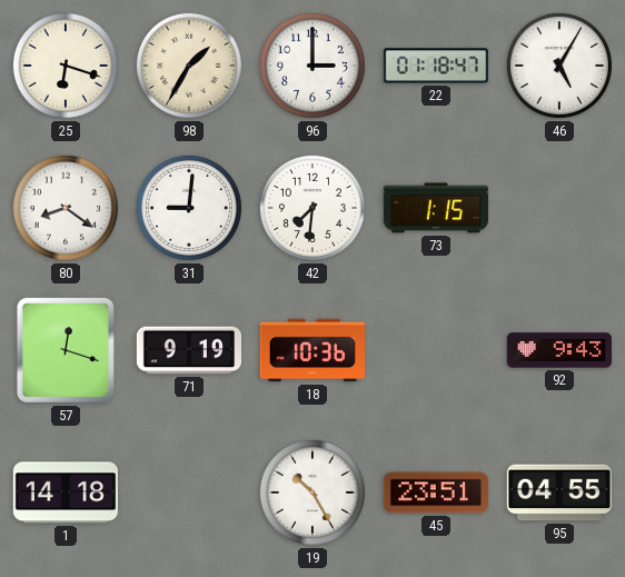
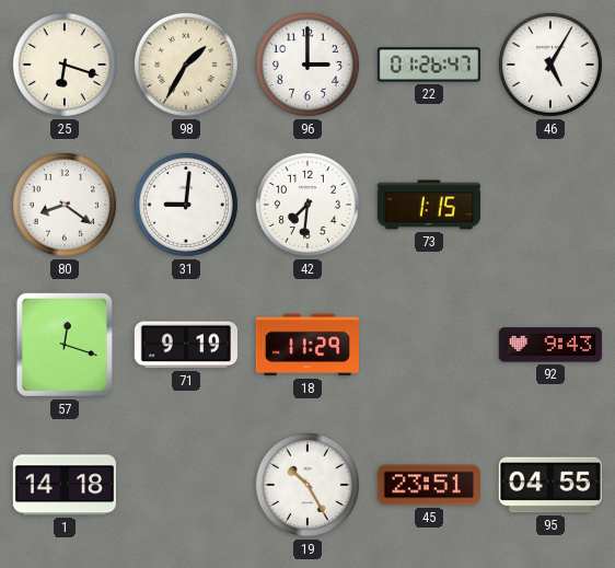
22: 01:18 -> 01:26
18: 10:36 -> 11:29
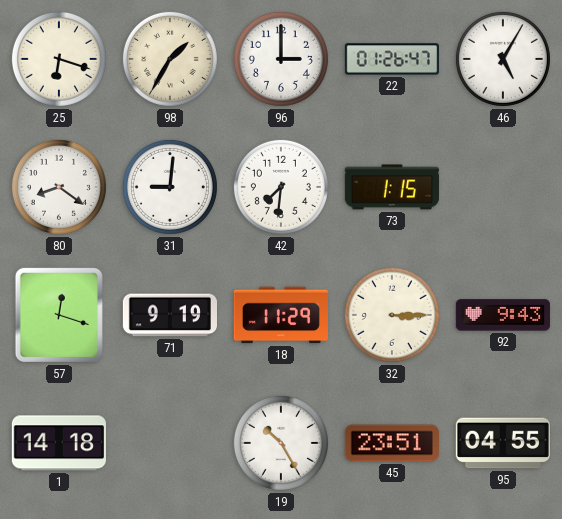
32: none -> 3:15
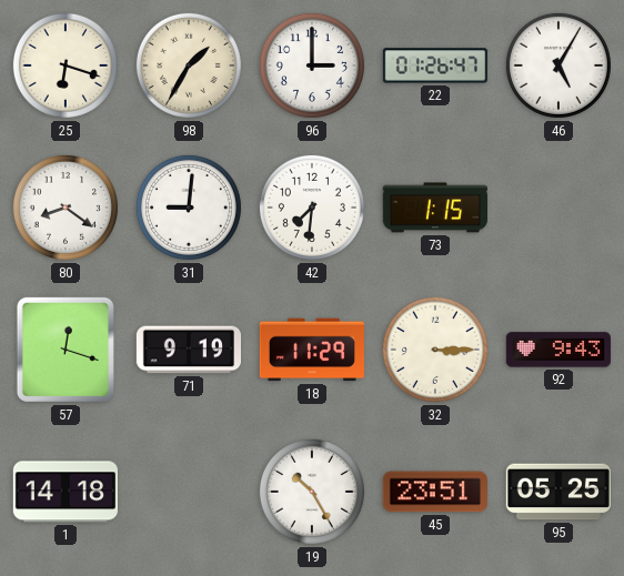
95: 04:55 -> 05:25
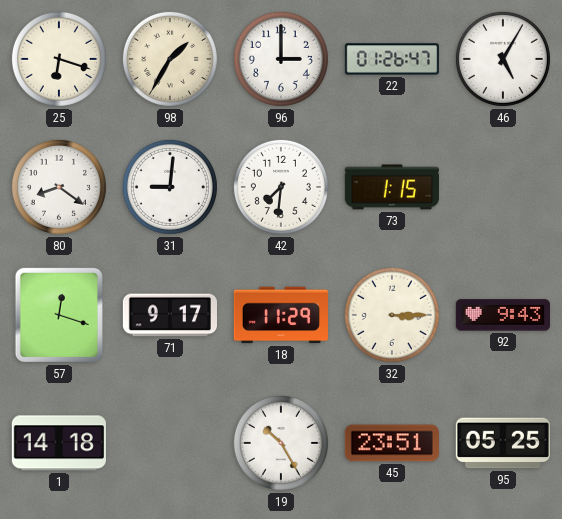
71: 9:19 -> 9:17
